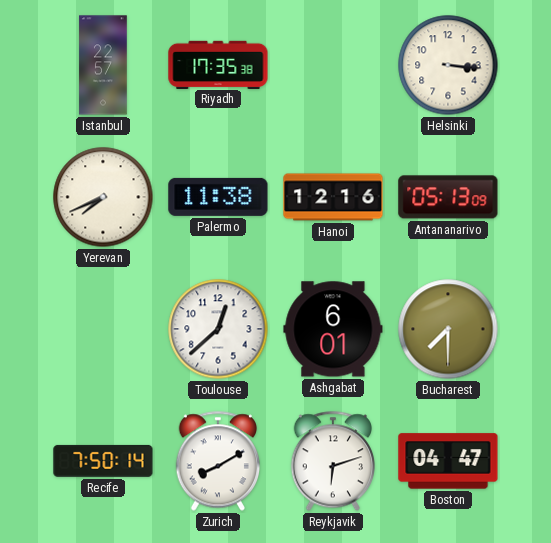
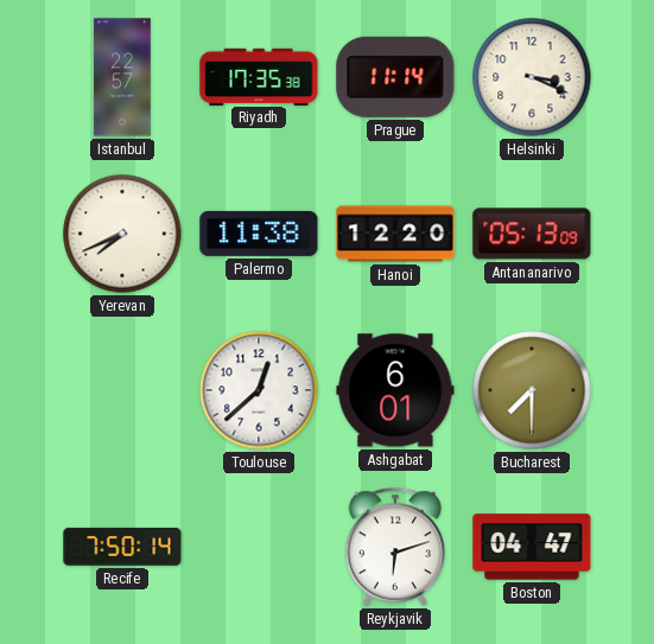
Prague: none -> 11:14
Helsinki: 3:16 -> 3:19
Hanoi: 12:16 -> 12:20
Zurich: 8:10 -> none
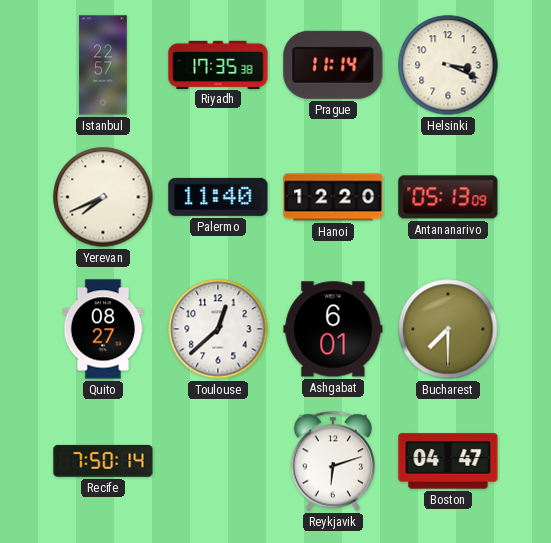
Palermo: 11:38 -> 11:40
Quito: none -> 08:27
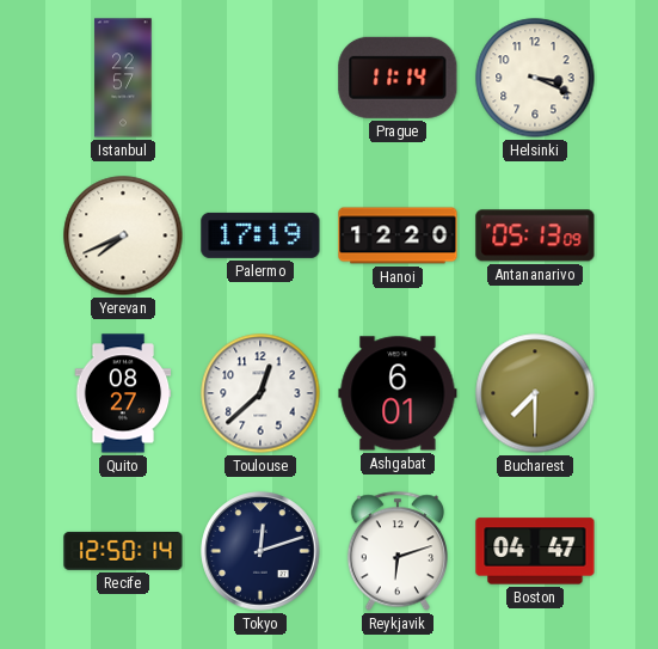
Riyadh: 17:35 -> none
Palermo: 11:40 -> 17:19
Recife: 7:50 -> 12:50
Tokyo: none -> 12:12
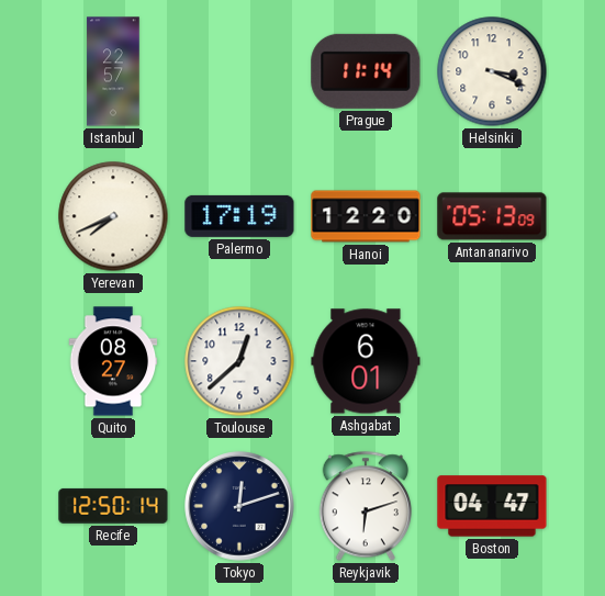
Bucharest: 7:30 -> none
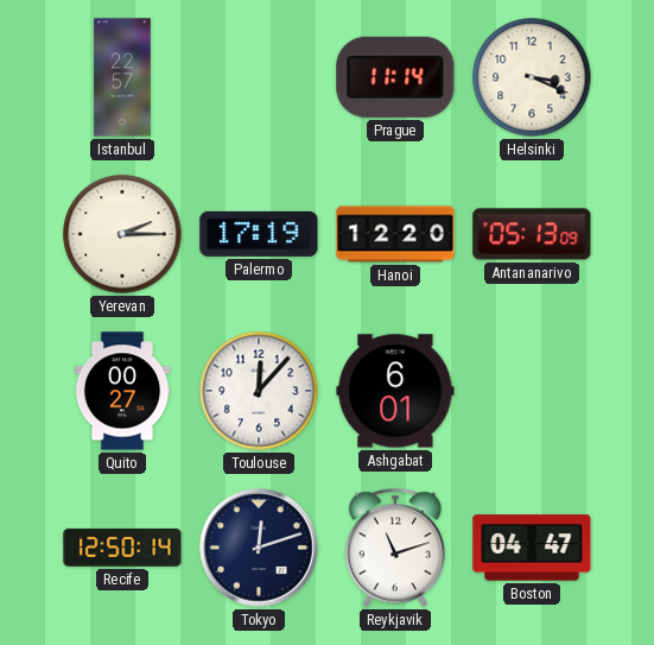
Yerevan: 7:41 -> 2:15
Quito: 08:27 -> 00:27
Toulouse: 12:38 -> 12:07
Reykjavik: 6:12 -> 11:12
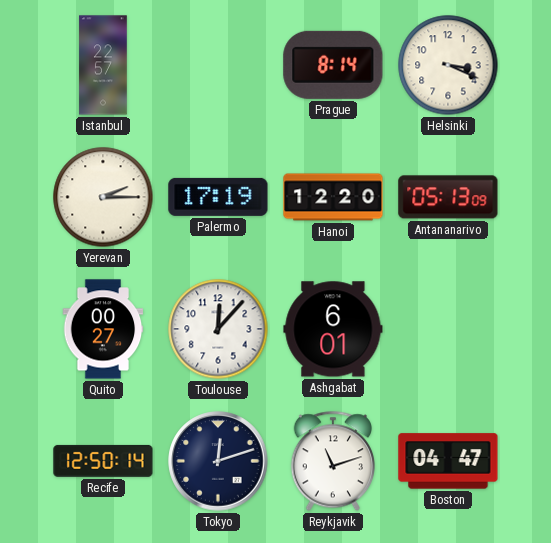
Prague: 11:14 -> 8:14
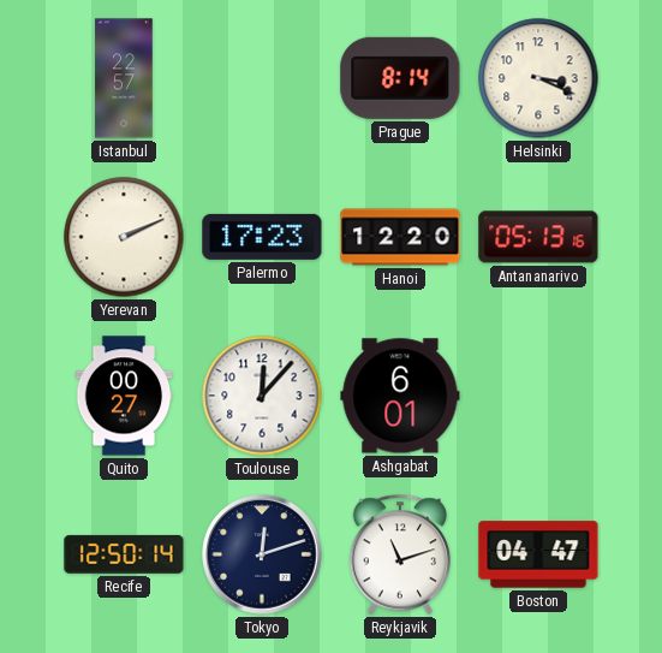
Yerevan: 2:15 -> 2:11
Palermo: 17:19 -> 17:23
Antananarivo: 05:13:09 -> 05:13:16
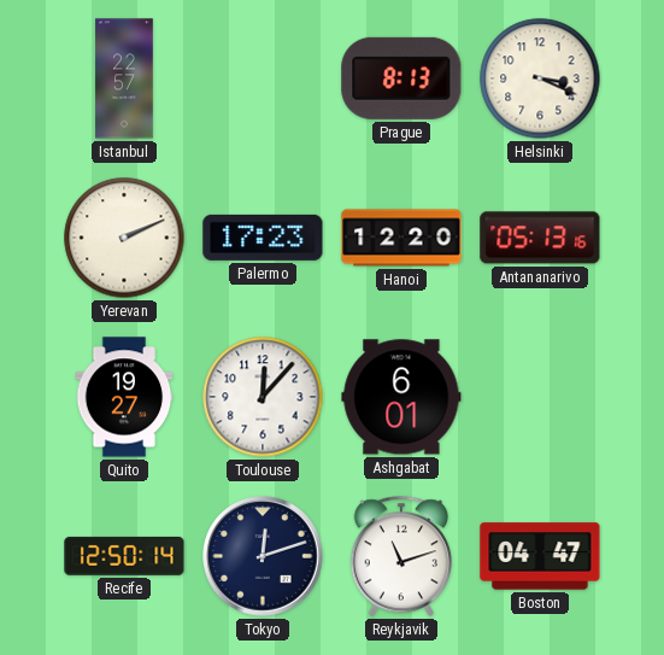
Prague: 8:14 -> 8:13
Quito: 00:27 -> 19:27
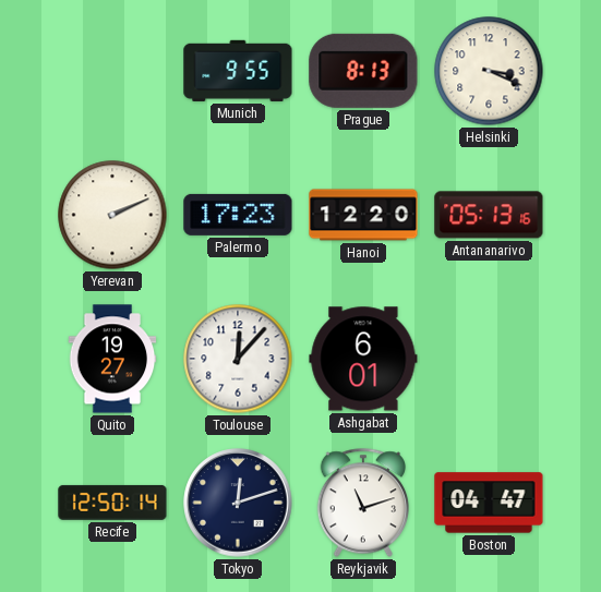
Istanbul: 22:57 -> none
Munich: none -> 9:55
